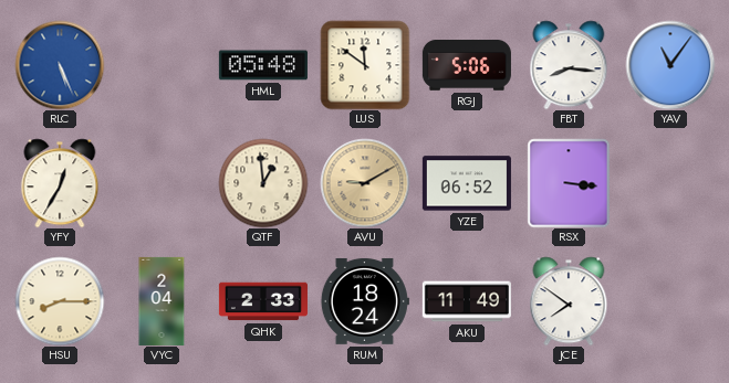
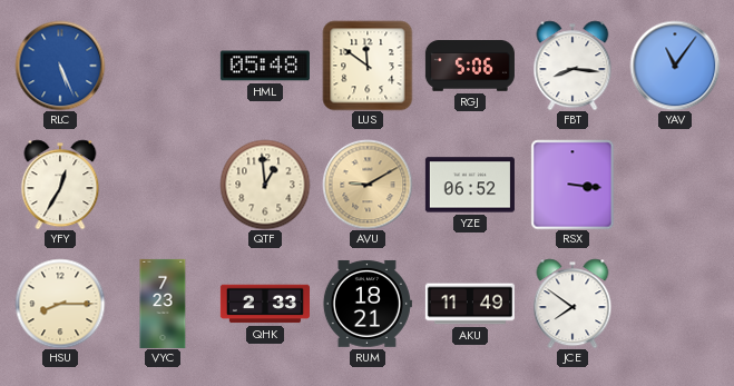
VYC: 2:04 -> 7:23
RUM: 18:24 -> 18:21
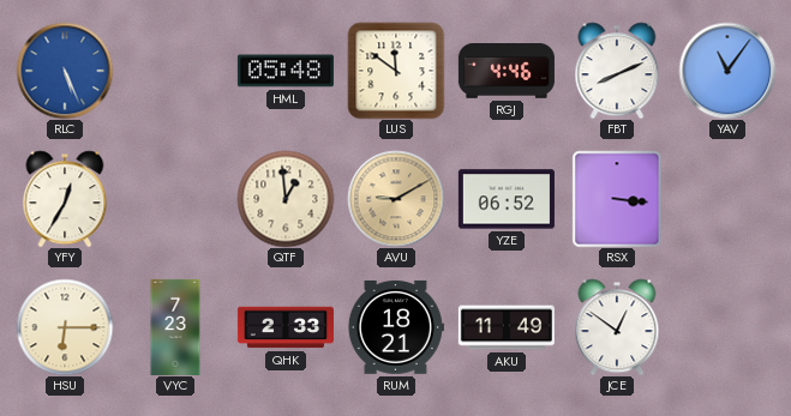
RGJ: 5:06 -> 4:46
FBT: 8:16 -> 8:11
HSU: 8:15 -> 6:15
JCE: 7:51 -> 12:51
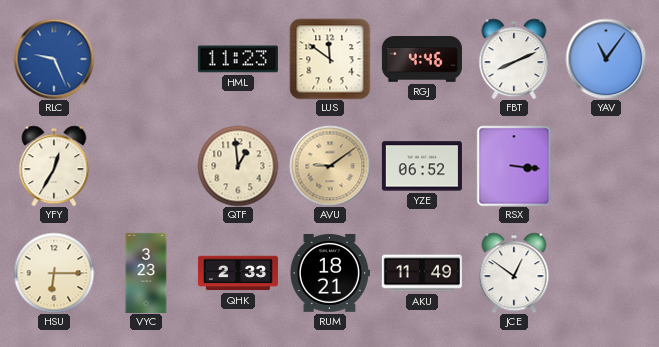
RLC: 5:26 -> 9:26
HML: 05:48 -> 11:23
AVU: 9:10 -> 9:09
VYC: 7:23 -> 3:23
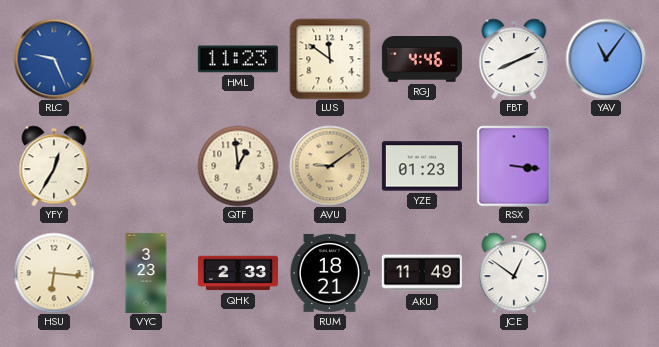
YZE: 06:52 -> 01:23
HSU: 6:15 -> 6:16
